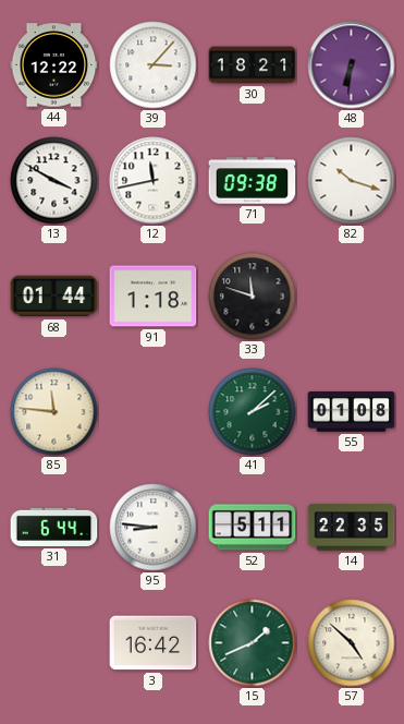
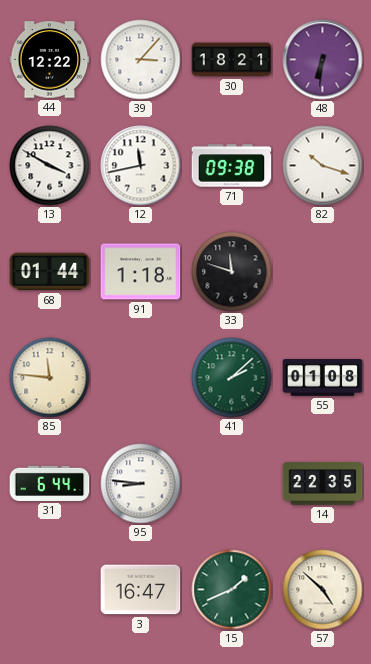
52: 5:11 -> none
3: 16:42 -> 16:47
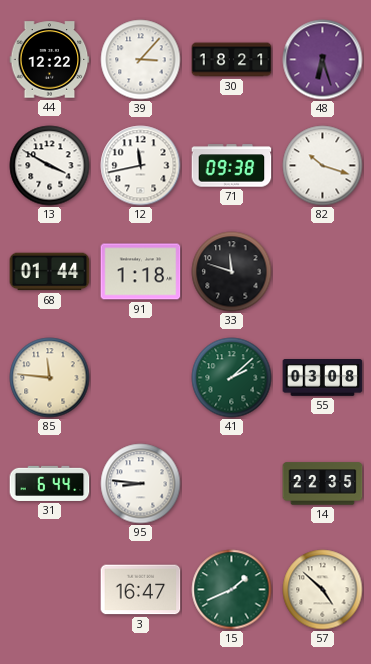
48: 6:31 -> 6:27
55: 01:08 -> 03:08
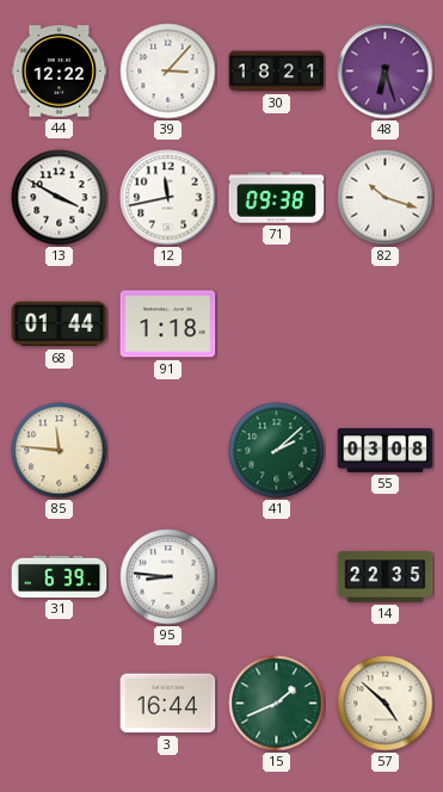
33: 11:48 -> none
31: 6:44 -> 6:39
3: 16:47 -> 16:44
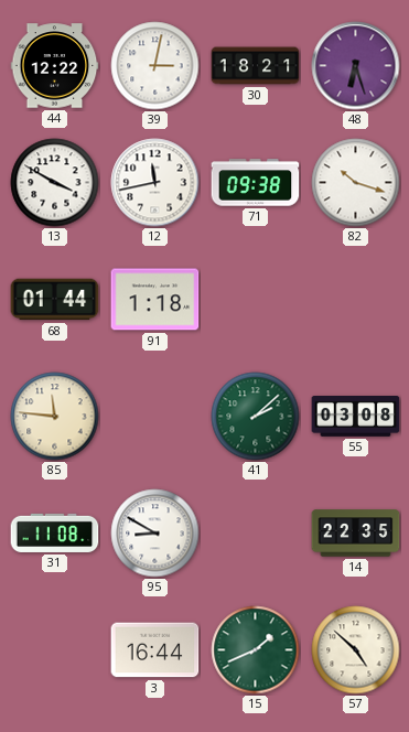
39: 3:07 -> 3:02
31: 6:39 -> 11:08
95: 8:46 -> 8:50
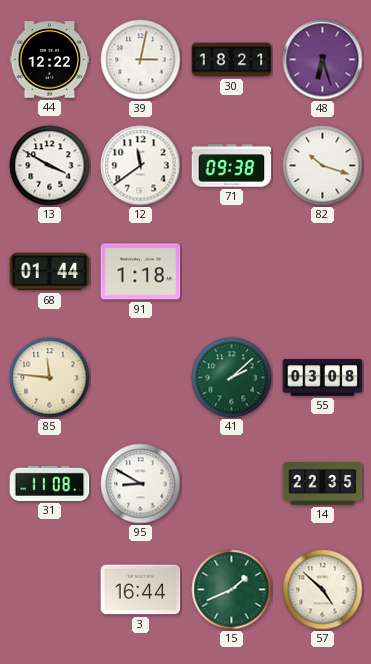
12: 11:43 -> 11:39
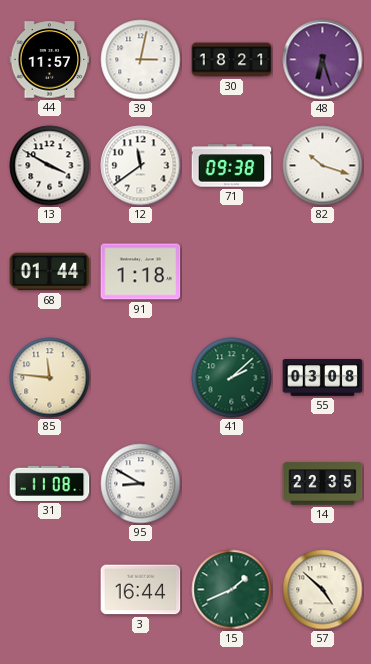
44: 12:22 -> 11:57
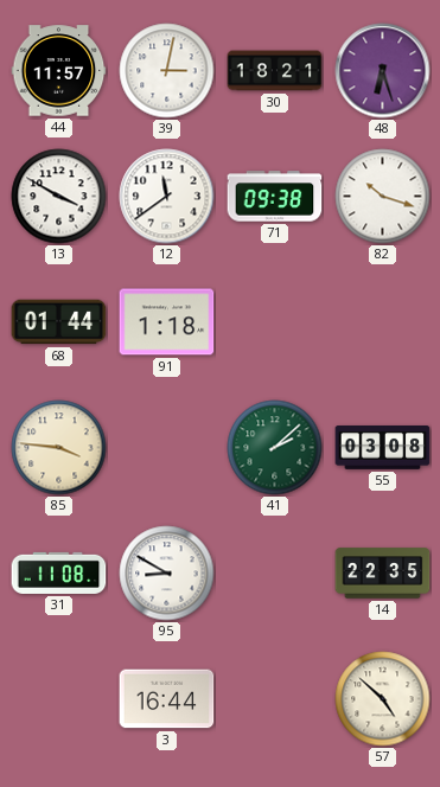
85: 11:46 -> 3:46
15: 1:41 -> none
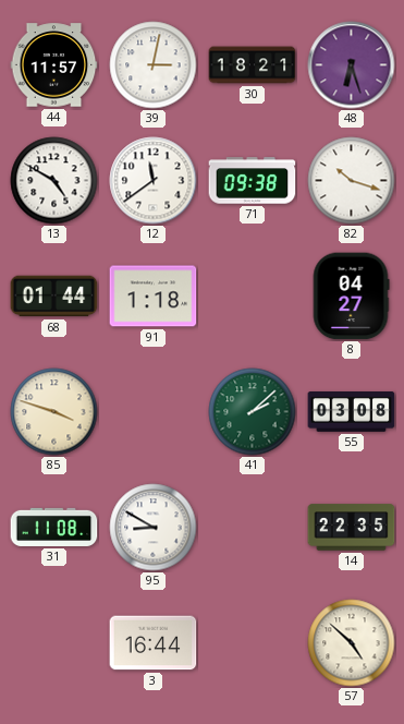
13: 3:50 -> 4:50
8: none -> 04:27
85: 3:46 -> 3:48
